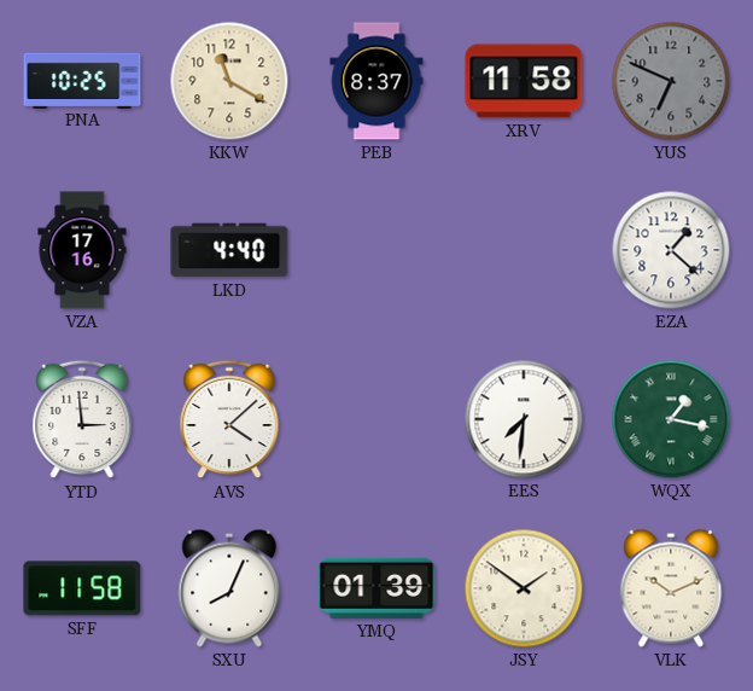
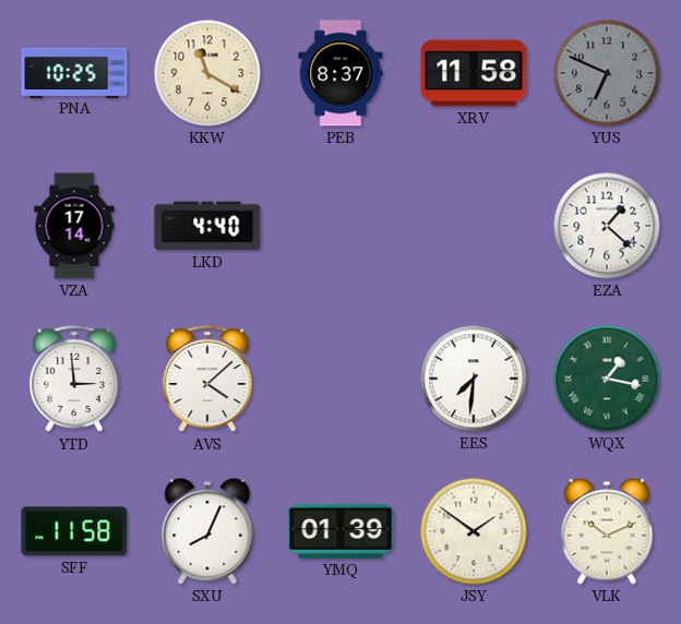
VZA: 17:16 -> 17:14
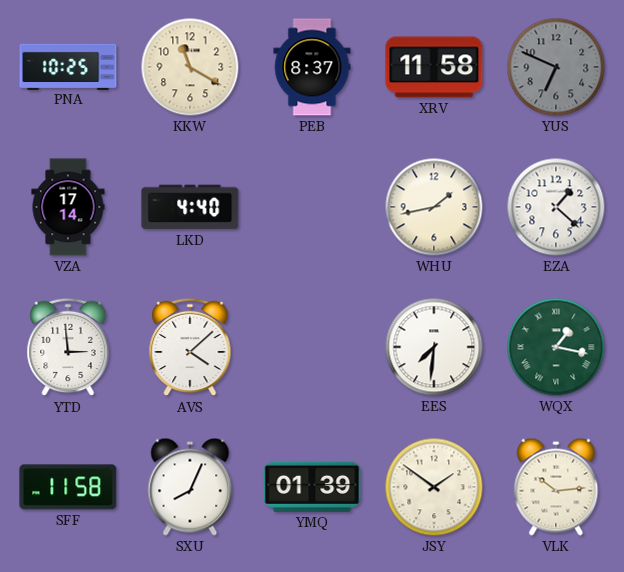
WHU: none -> 1:43
VLK: 10:11 -> 10:14
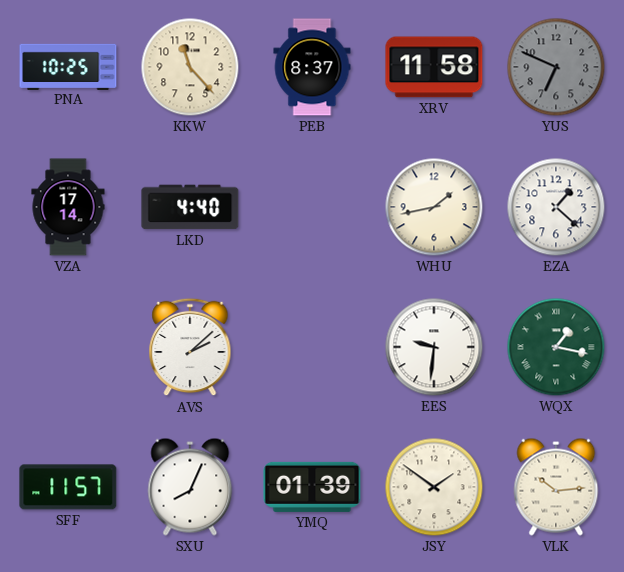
KKW: 11:20 -> 11:23
YTD: 2:59 -> none
AVS: 4:08 -> 2:08
EES: 7:31 -> 9:31
SFF: 11:58 -> 11:57
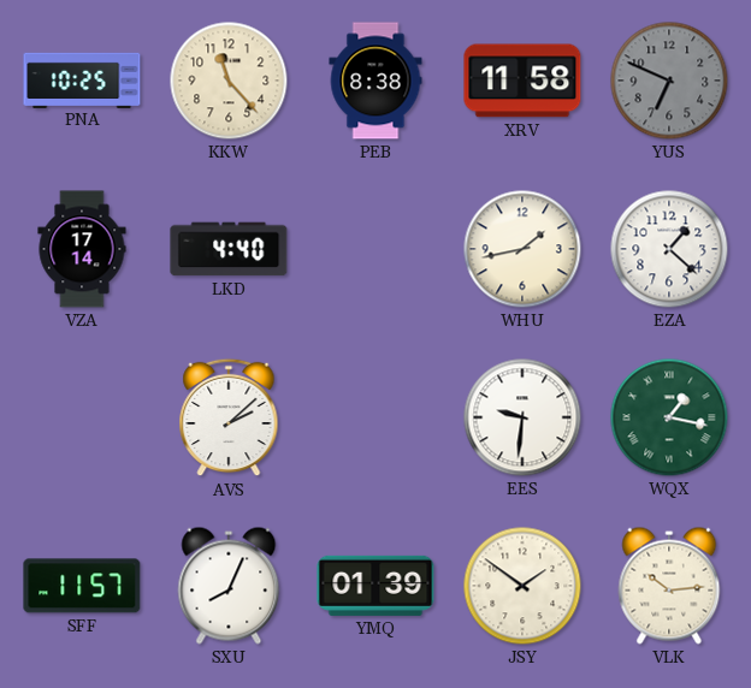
PEB: 8:37 -> 8:38
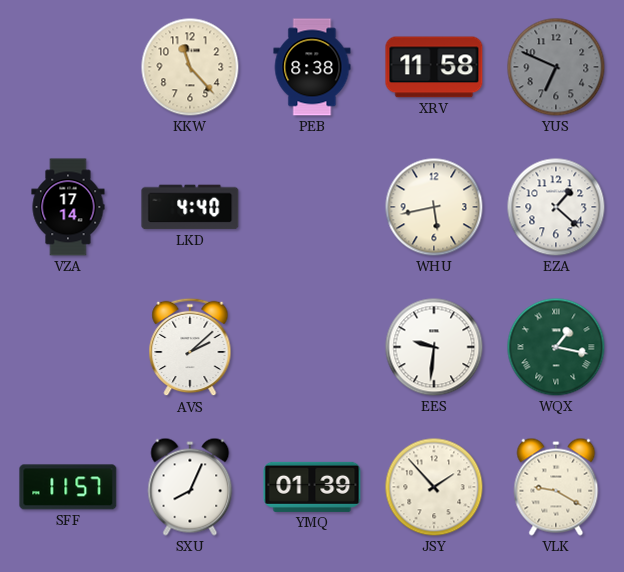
PNA: 10:25 -> none
WHU: 1:43 -> 5:43
JSY: 1:51 -> 1:53
VLK: 10:14 -> 9:20
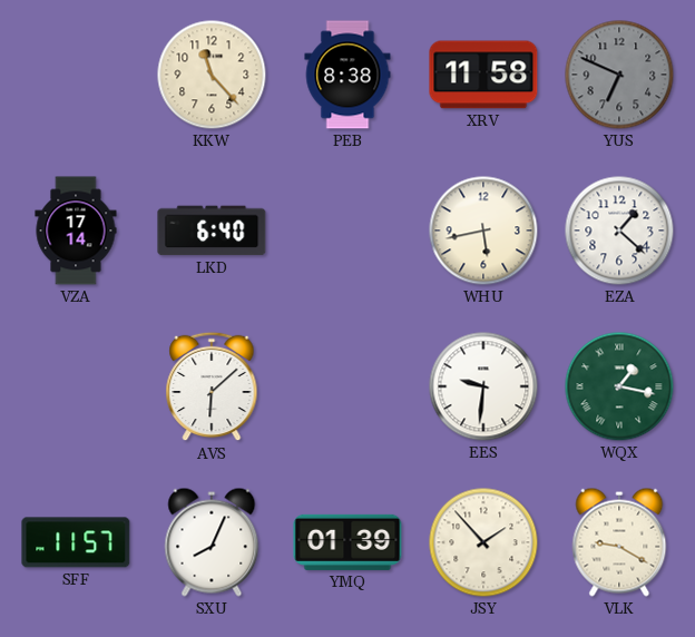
LKD: 4:40 -> 6:40
AVS: 2:08 -> 6:08
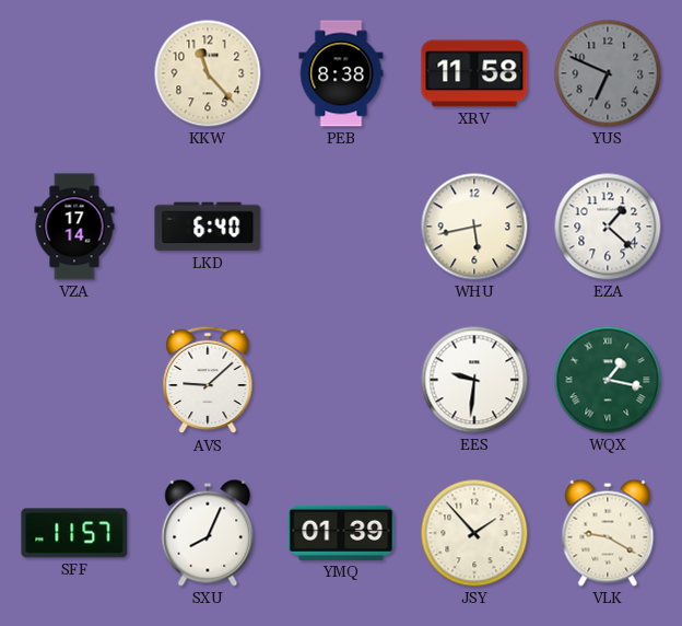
AVS: 6:08 -> 9:08
